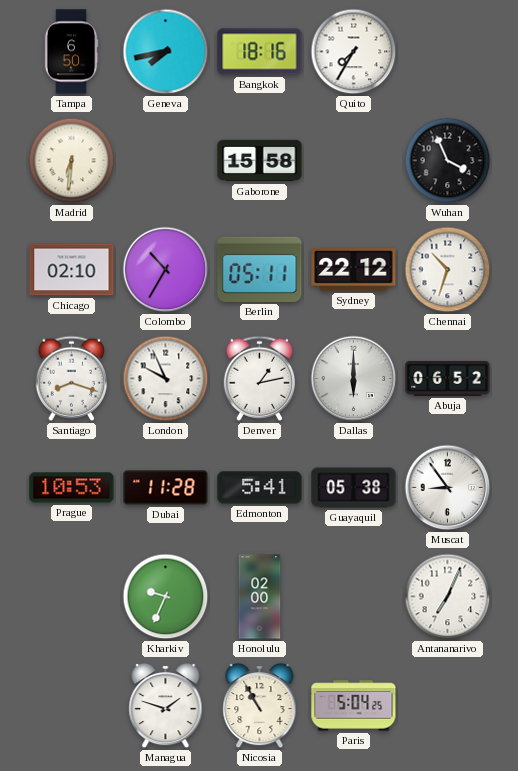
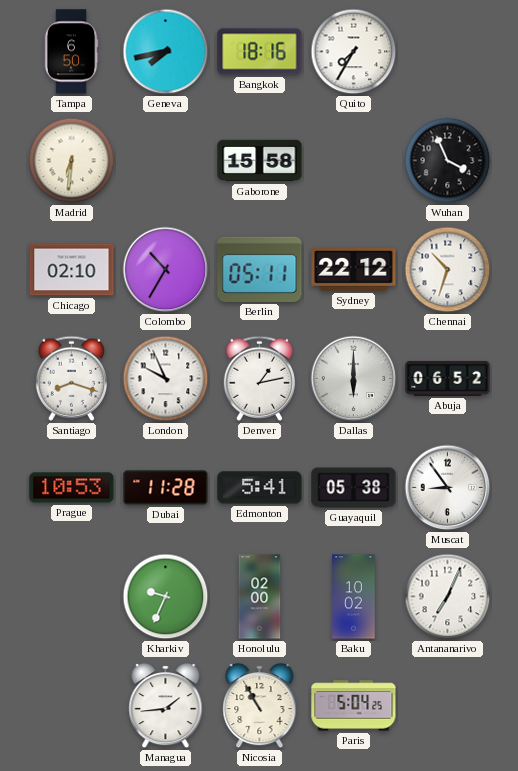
Baku: none -> 10:02
Managua: 1:48 -> 1:44
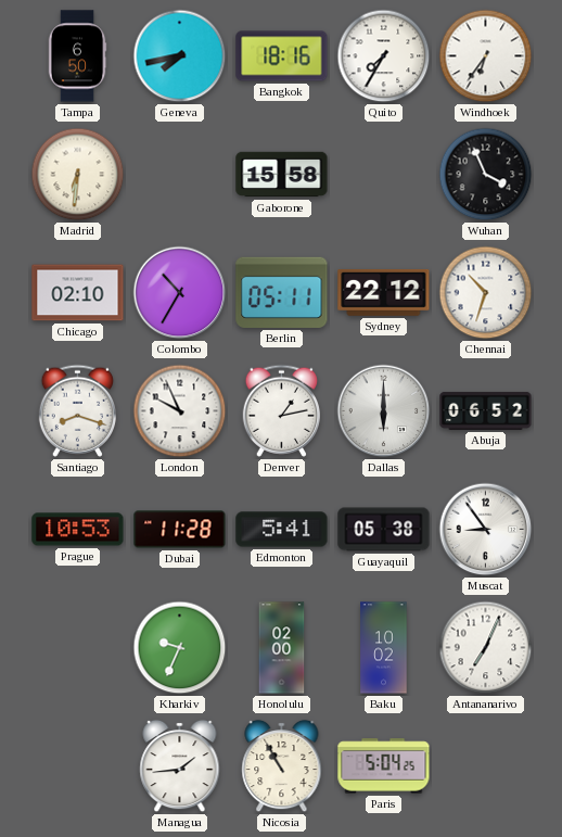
Windhoek: none -> 6:36
